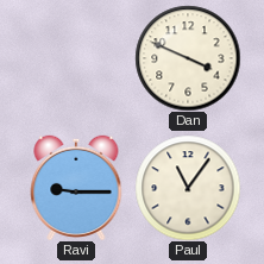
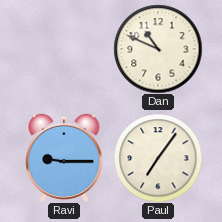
Dan: 3:49 -> 10:49
Paul: 11:06 -> 7:06
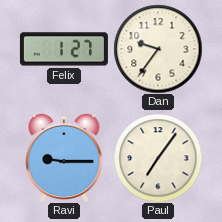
Felix: none -> 1:27
Dan: 10:49 -> 9:36
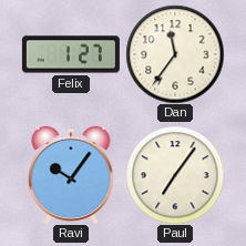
Dan: 9:36 -> 11:36
Ravi: 9:15 -> 10:06
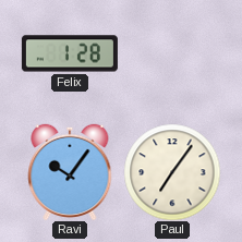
Felix: 1:27 -> 1:28
Dan: 11:36 -> none
